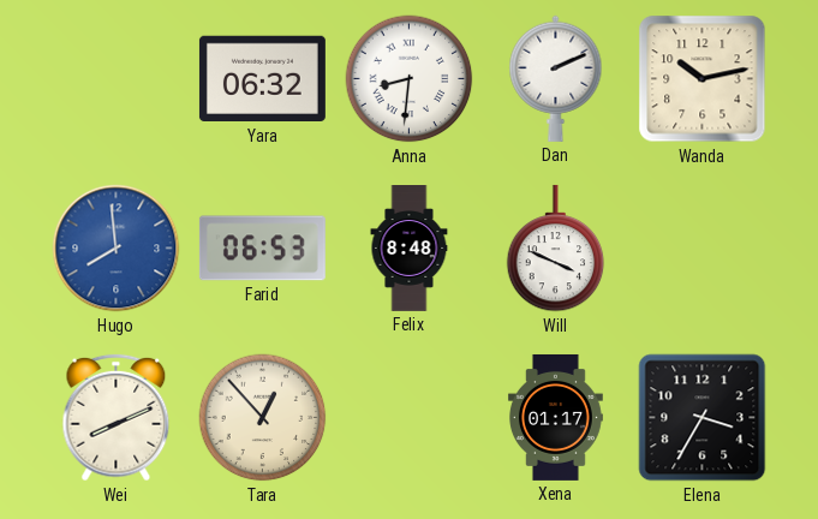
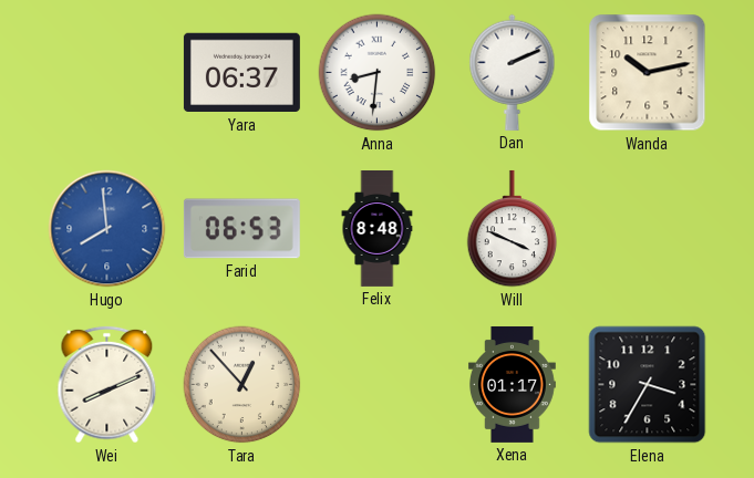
Yara: 06:32 -> 06:37
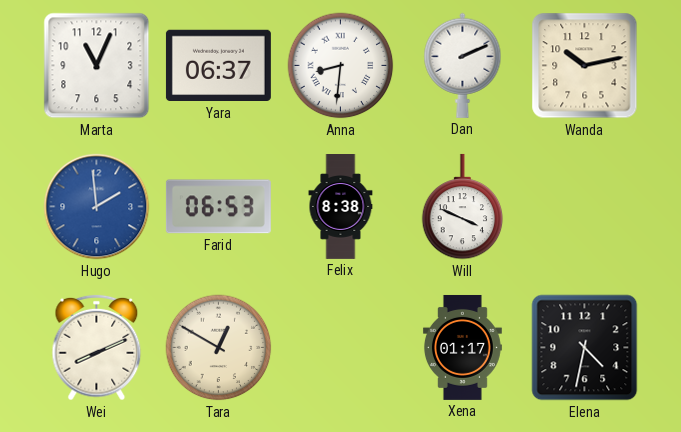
Marta: none -> 11:04
Hugo: 7:59 -> 1:59
Felix: 8:48 -> 8:38
Tara: 12:53 -> 12:50
Elena: 3:35 -> 4:32
